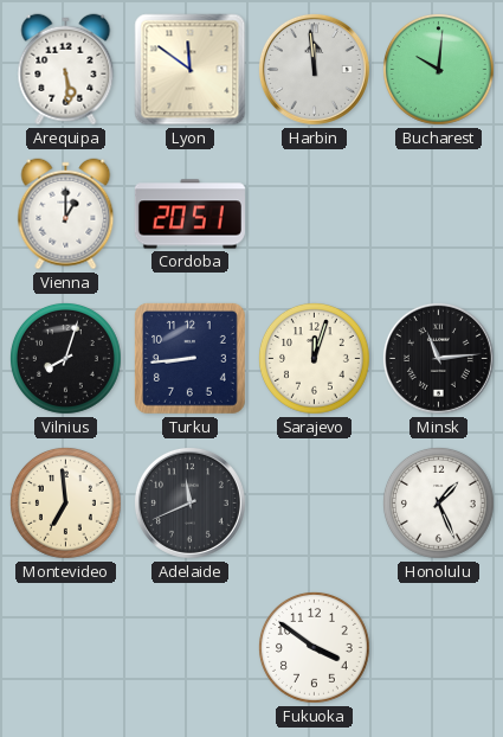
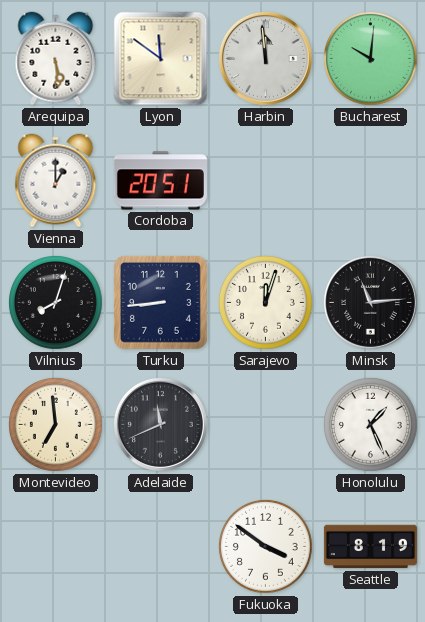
Seattle: none -> 8:19
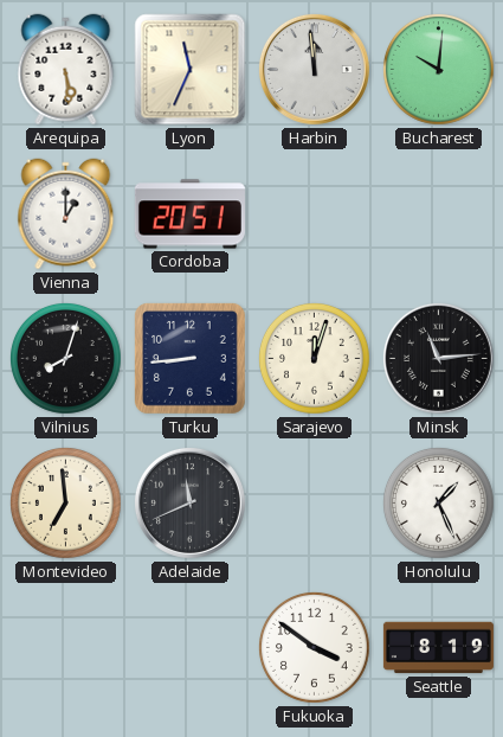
Lyon: 11:51 -> 11:34
